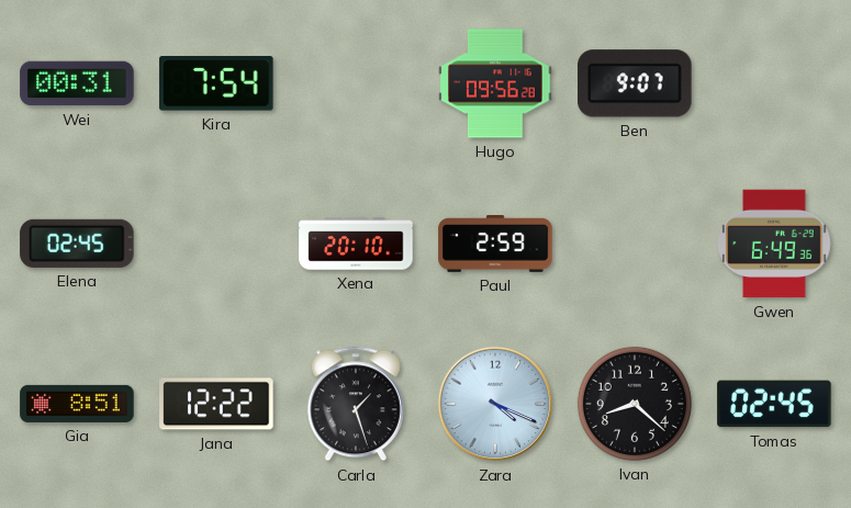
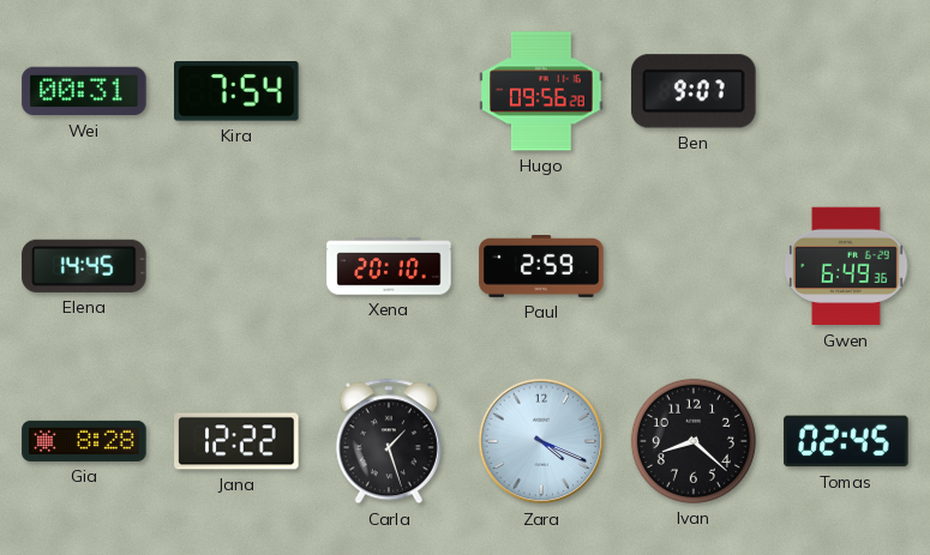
Elena: 02:45 -> 14:45
Gia: 8:51 -> 8:28
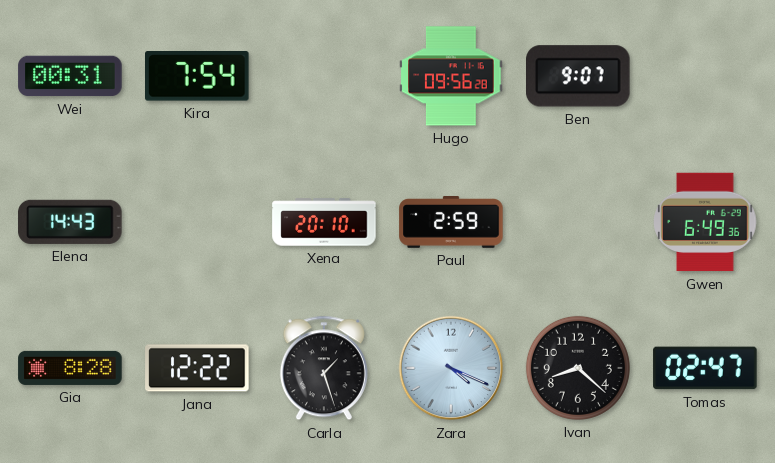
Elena: 14:45 -> 14:43
Tomas: 02:45 -> 02:47
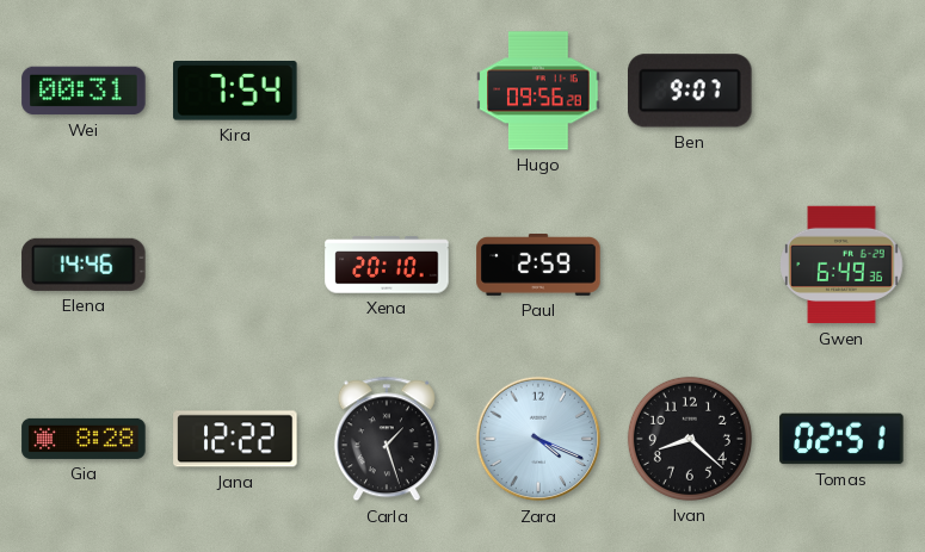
Elena: 14:43 -> 14:46
Tomas: 02:47 -> 02:51
